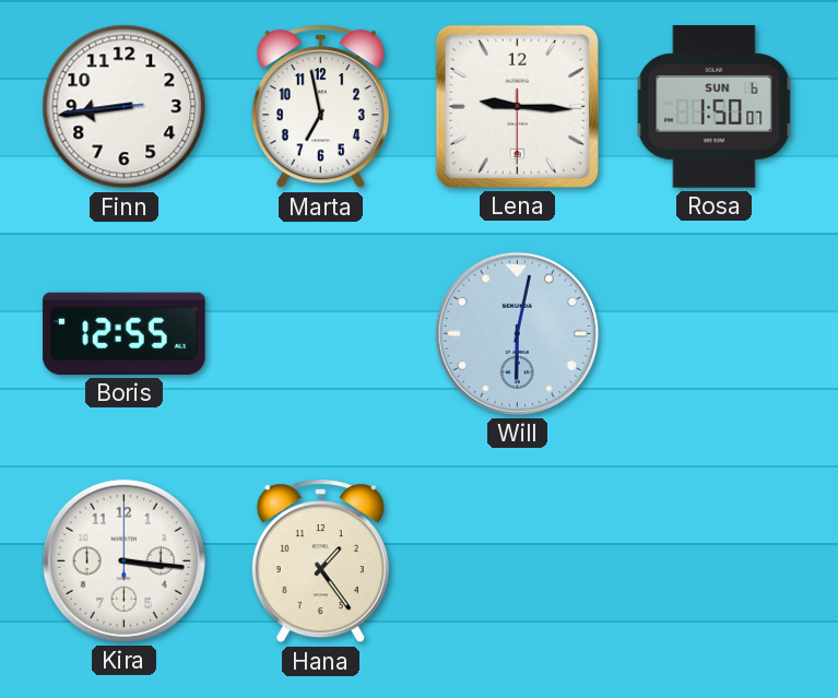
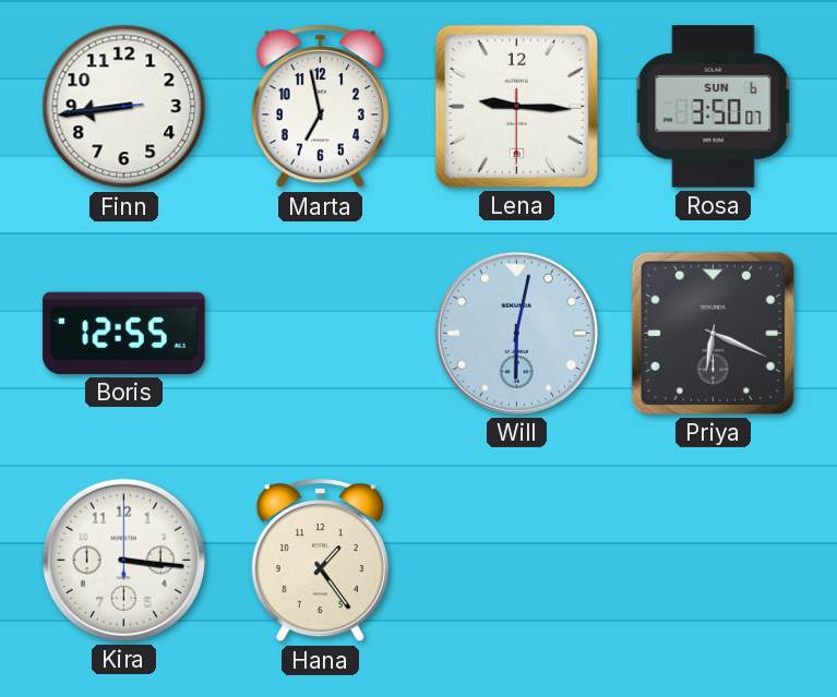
Rosa: 1:50 -> 3:50
Priya: none -> 6:19
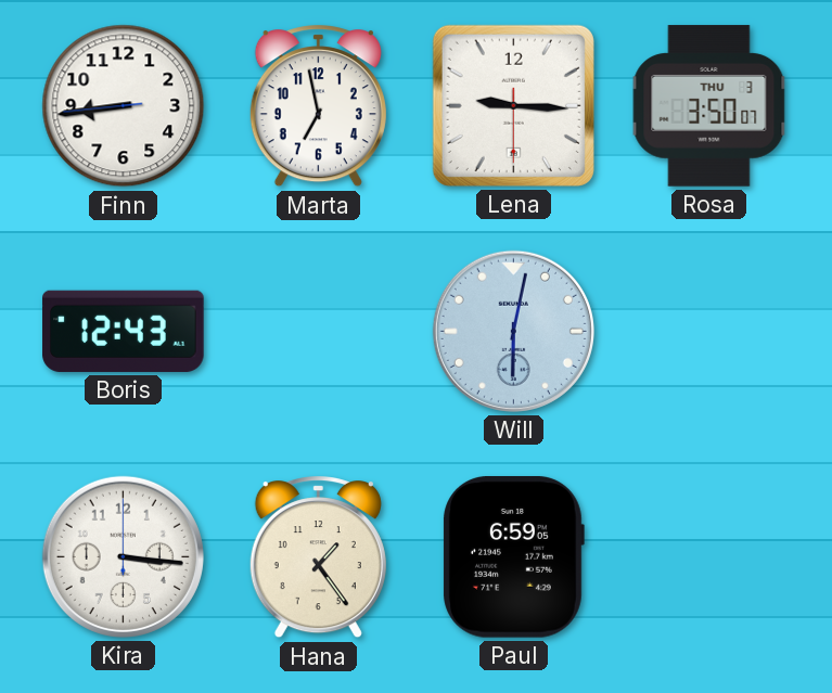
Rosa date: SUN 6 -> THU 3
Boris: 12:55 -> 12:43
Priya: 6:19 -> none
Paul: none -> 6:59
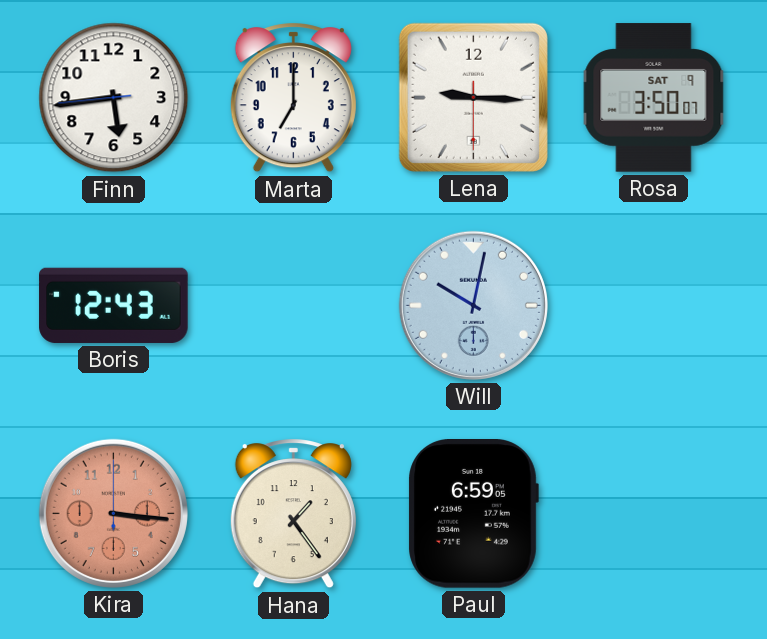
Finn: 8:43 -> 5:43
Marta: 6:58 -> 7:00
Rosa date: THU 3 -> SAT 9
Will: 6:02 -> 10:02
Kira dial: white -> salmon
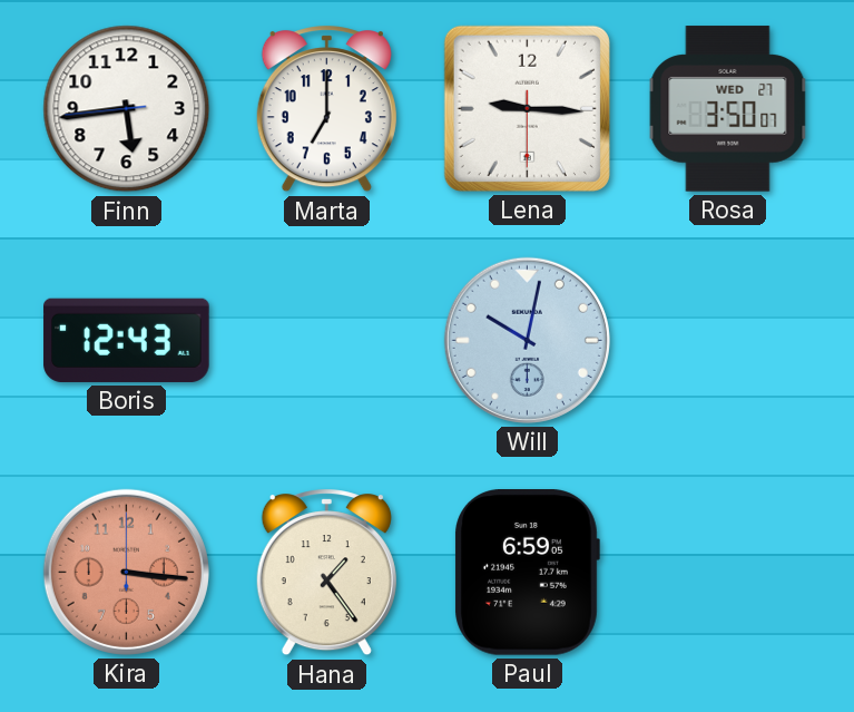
Rosa date: SAT 9 -> WED 27
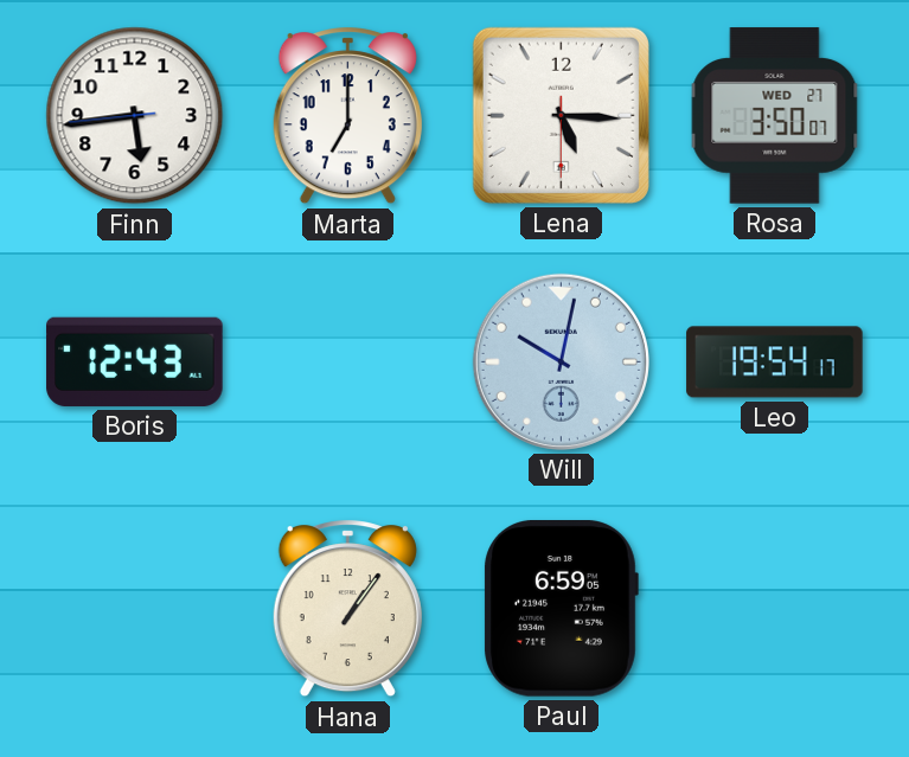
Lena: 9:15 -> 5:15
Leo: none -> 19:54
Kira: 3:16 -> none
Hana: 1:24 -> 1:06
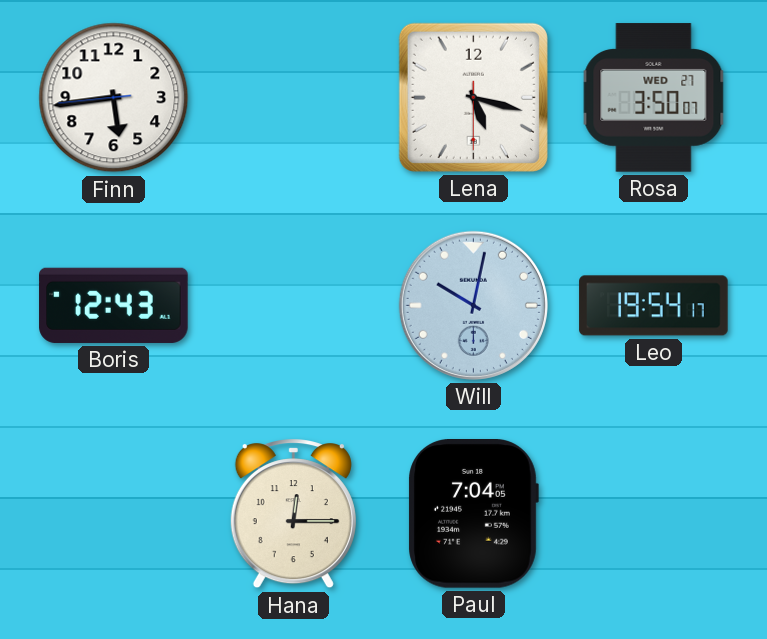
Marta: 7:00 -> none
Lena: 5:15 -> 5:17
Hana: 1:06 -> 12:15
Paul: 6:59 -> 7:04
